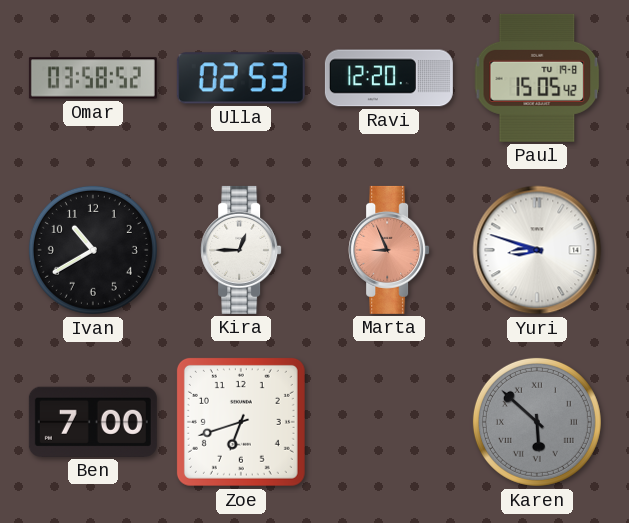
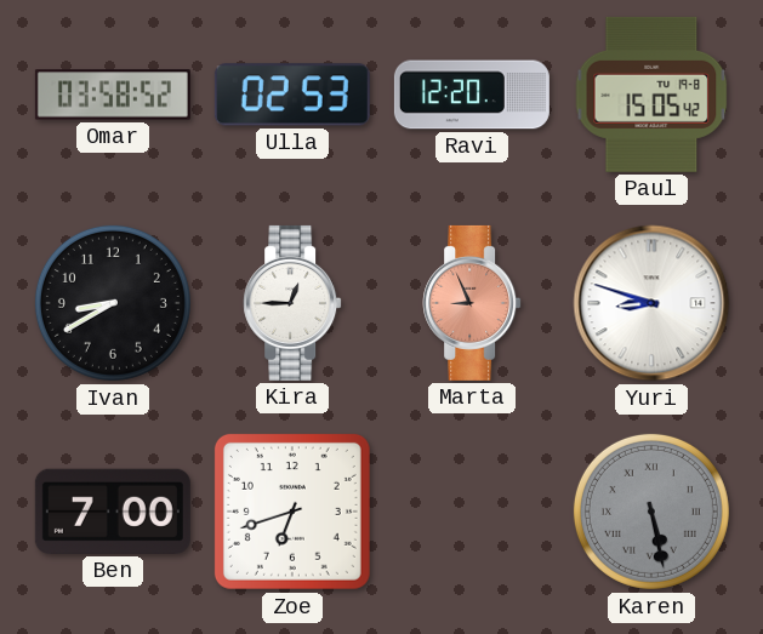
Ivan: 10:40 -> 8:40
Karen: 5:52 -> 5:28
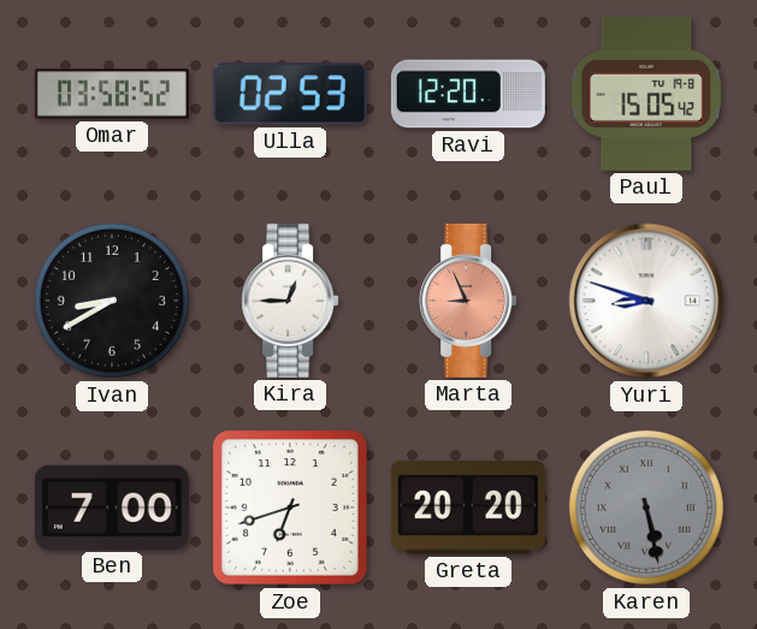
Greta: none -> 20:20
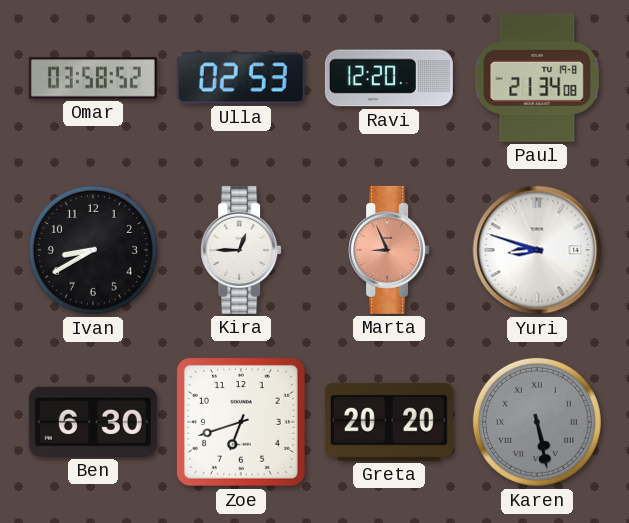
Paul: 15:05 -> 21:34
Ben: 7:00 -> 6:30
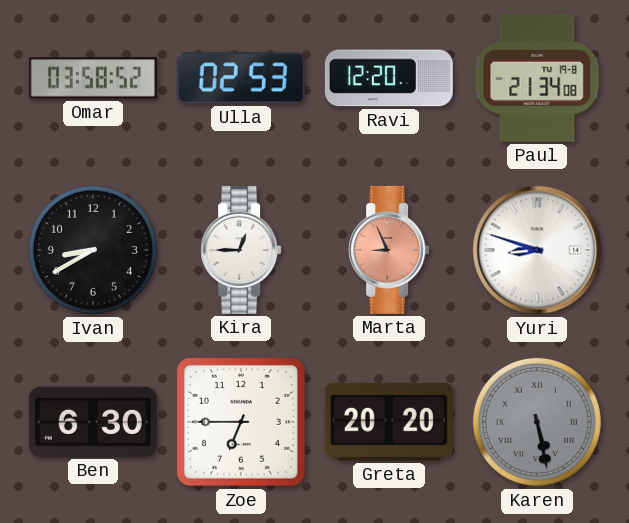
Zoe: 6:42 -> 6:45
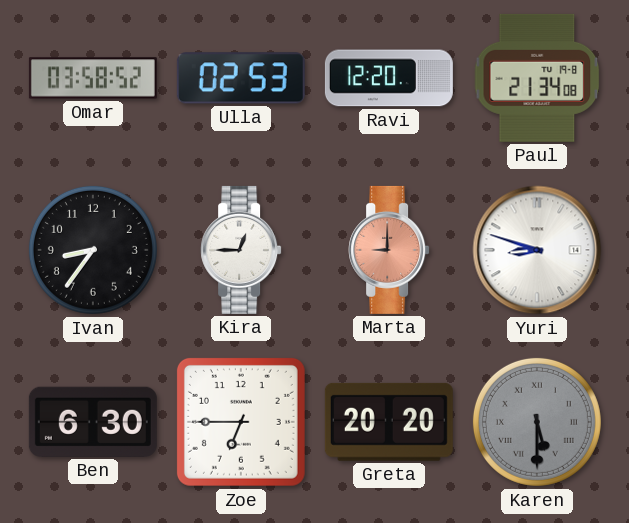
Ivan: 8:40 -> 8:36
Marta: 8:56 -> 9:00
Karen: 5:28 -> 5:30
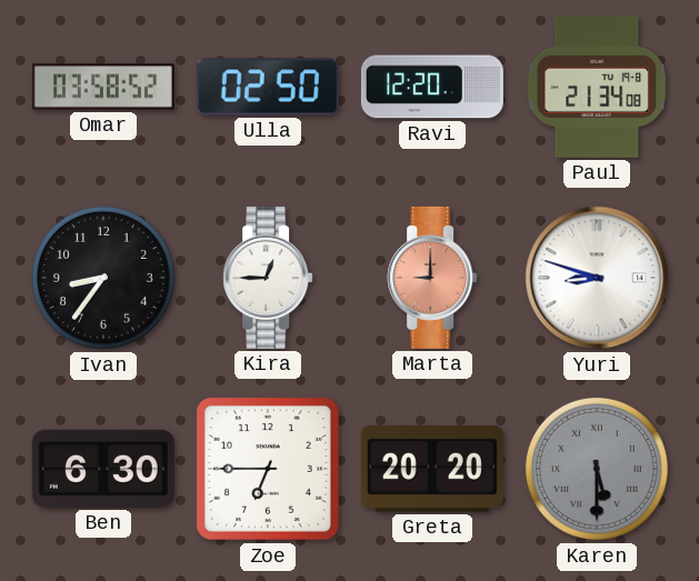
Ulla: 02:53 -> 02:50
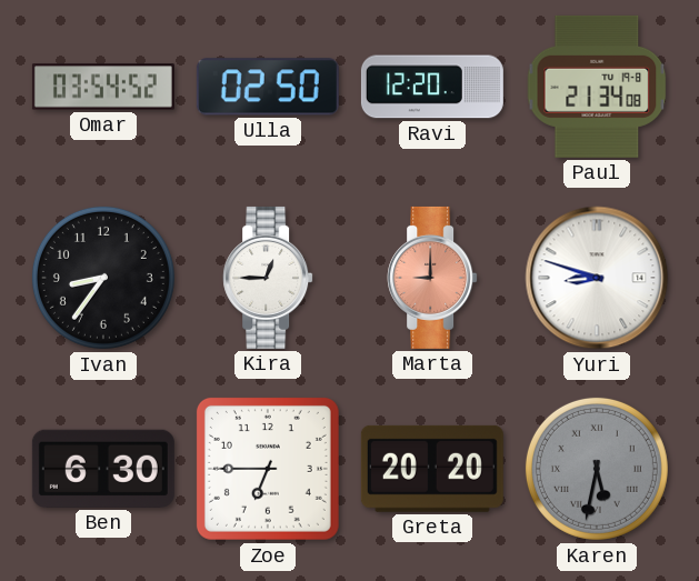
Omar: 03:58 -> 03:54
Karen: 5:30 -> 5:32
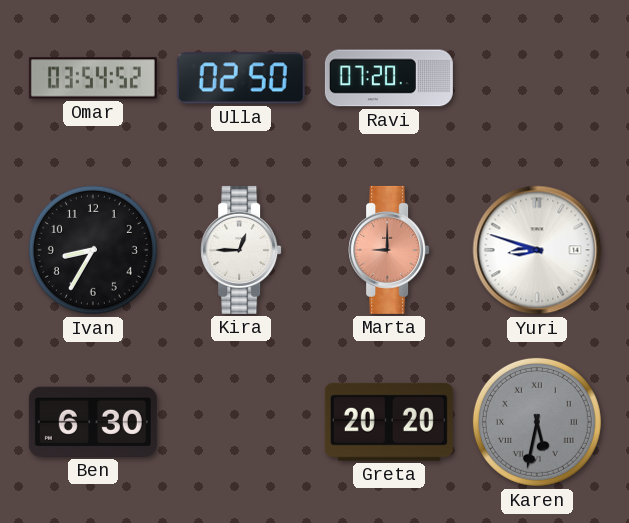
Ravi: 12:20 -> 07:20
Paul: 21:34 -> none
Ivan: 8:36 -> 8:35
Zoe: 6:45 -> none
